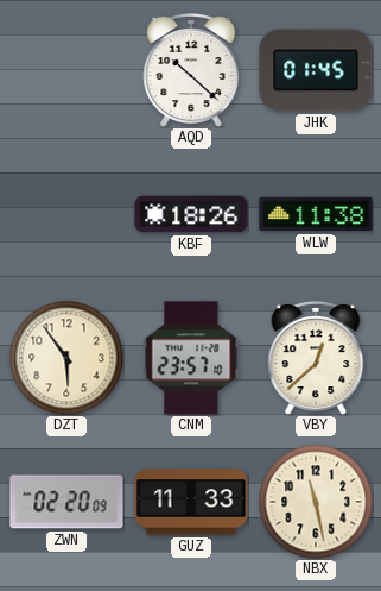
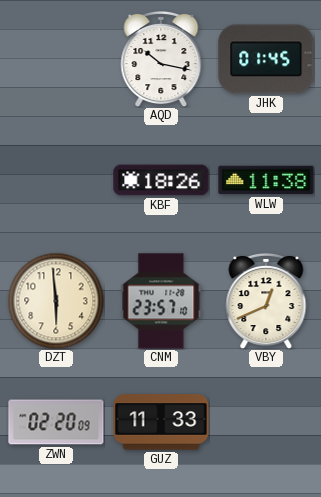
AQD: 10:22 -> 10:17
DZT: 5:54 -> 5:59
VBY: 12:38 -> 12:41
NBX: 11:28 -> none
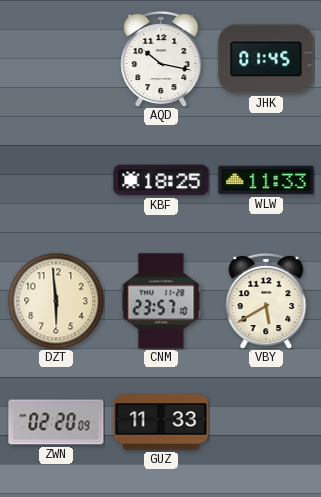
KBF: 18:26 -> 18:25
WLW: 11:38 -> 11:33
VBY: 12:41 -> 5:40
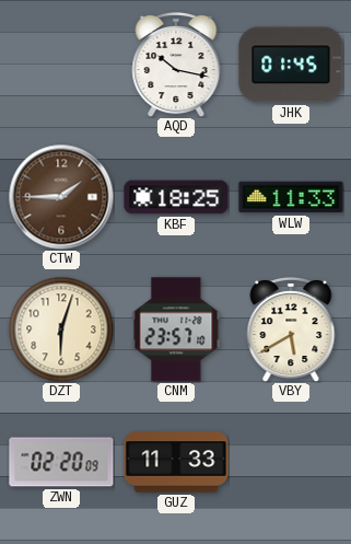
CTW: none -> 1:45
DZT: 5:59 -> 6:03
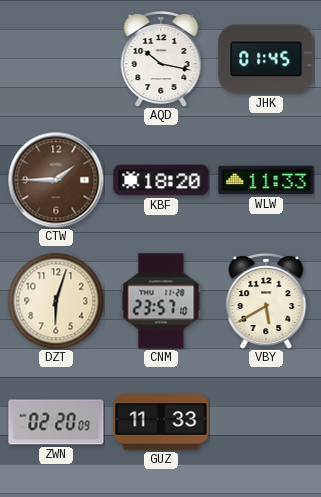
KBF: 18:25 -> 18:20
